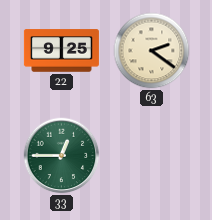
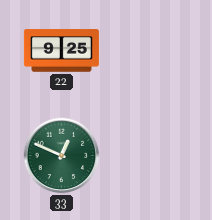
63: 2:21 -> none
33: 12:45 -> 12:49
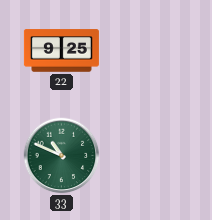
33: 12:49 -> 10:49
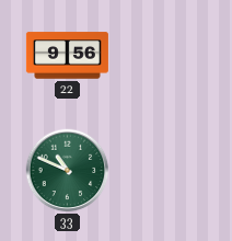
22: 9:25 -> 9:56
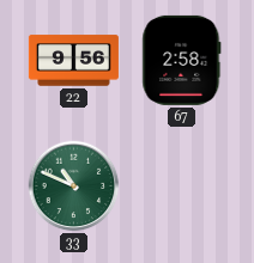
67: none -> 2:58
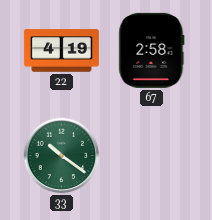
22: 9:56 -> 4:19
33: 10:49 -> 10:21
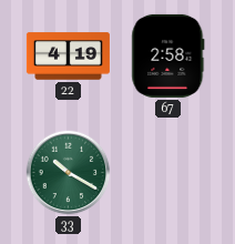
33: 10:21 -> 10:20
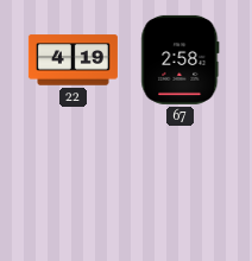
33: 10:20 -> none
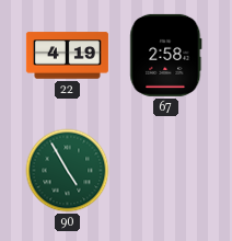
90: none -> 4:55
